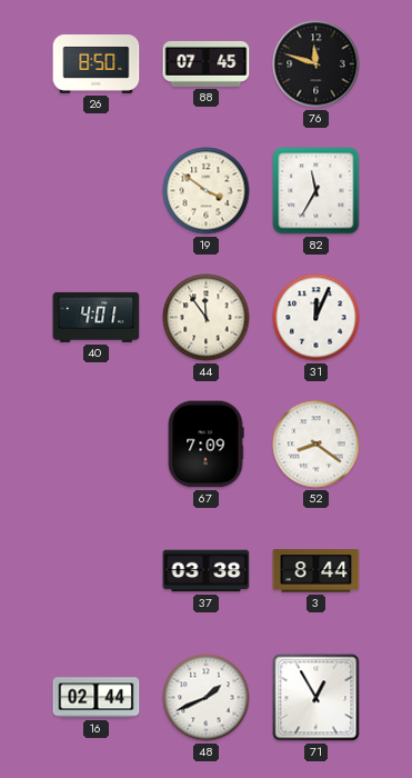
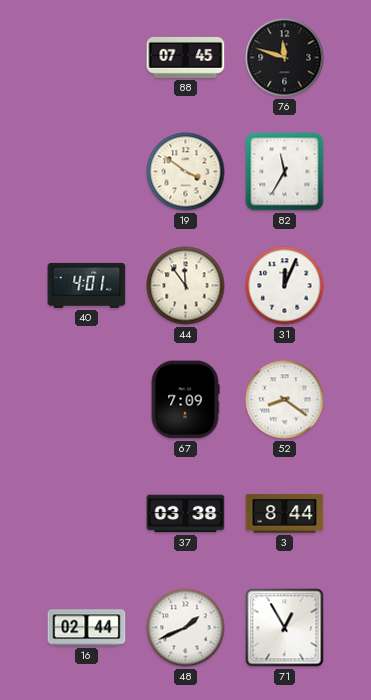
26: 8:50 -> none
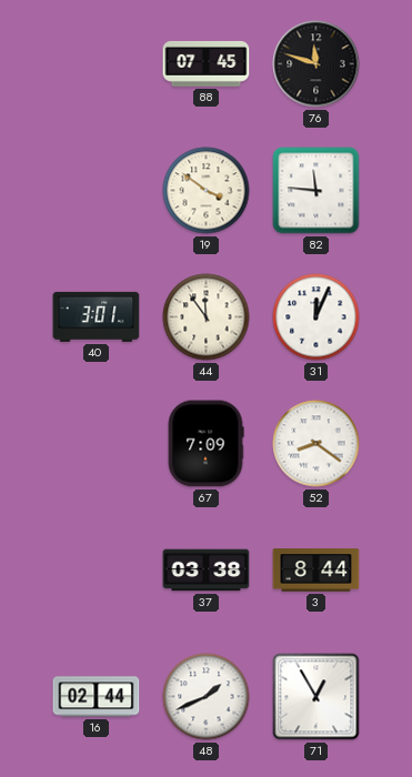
82: 11:35 -> 11:46
40: 4:01 -> 3:01
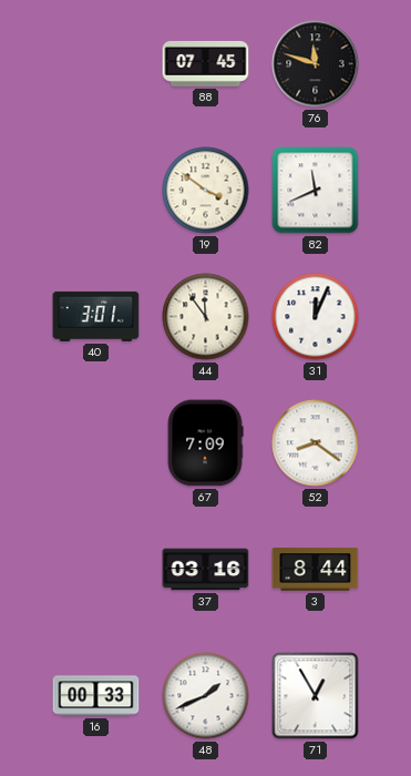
82: 11:46 -> 11:41
37: 03:38 -> 03:16
16: 02:44 -> 00:33
